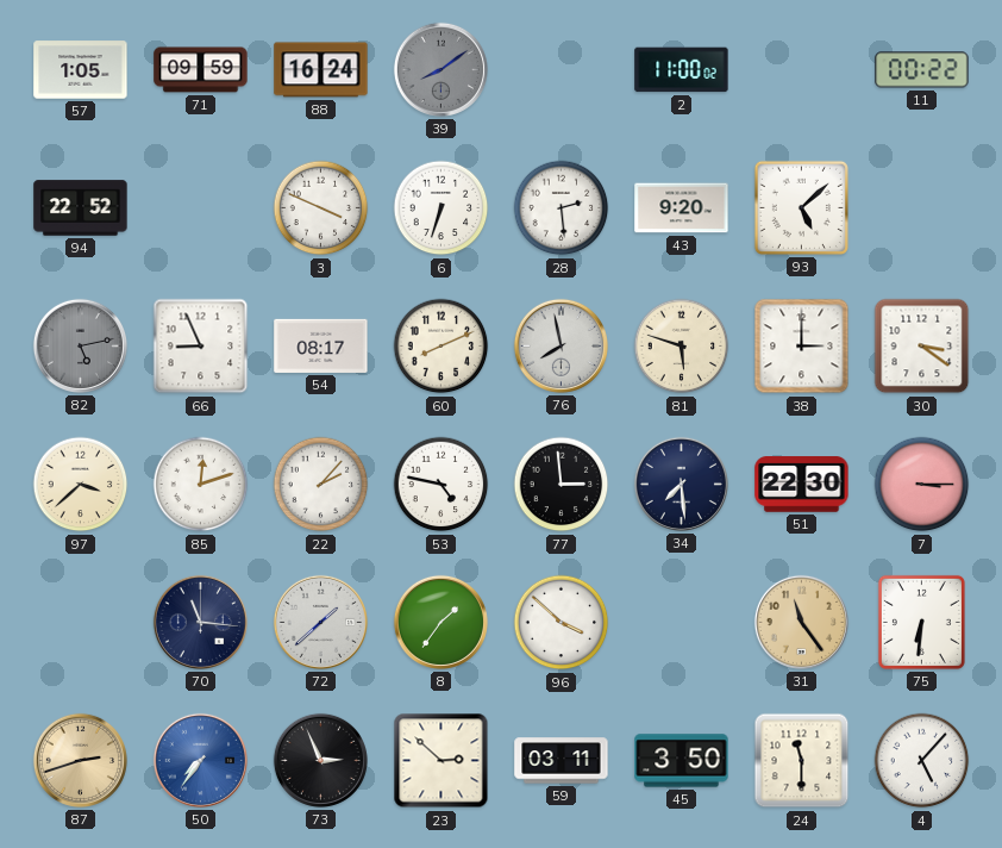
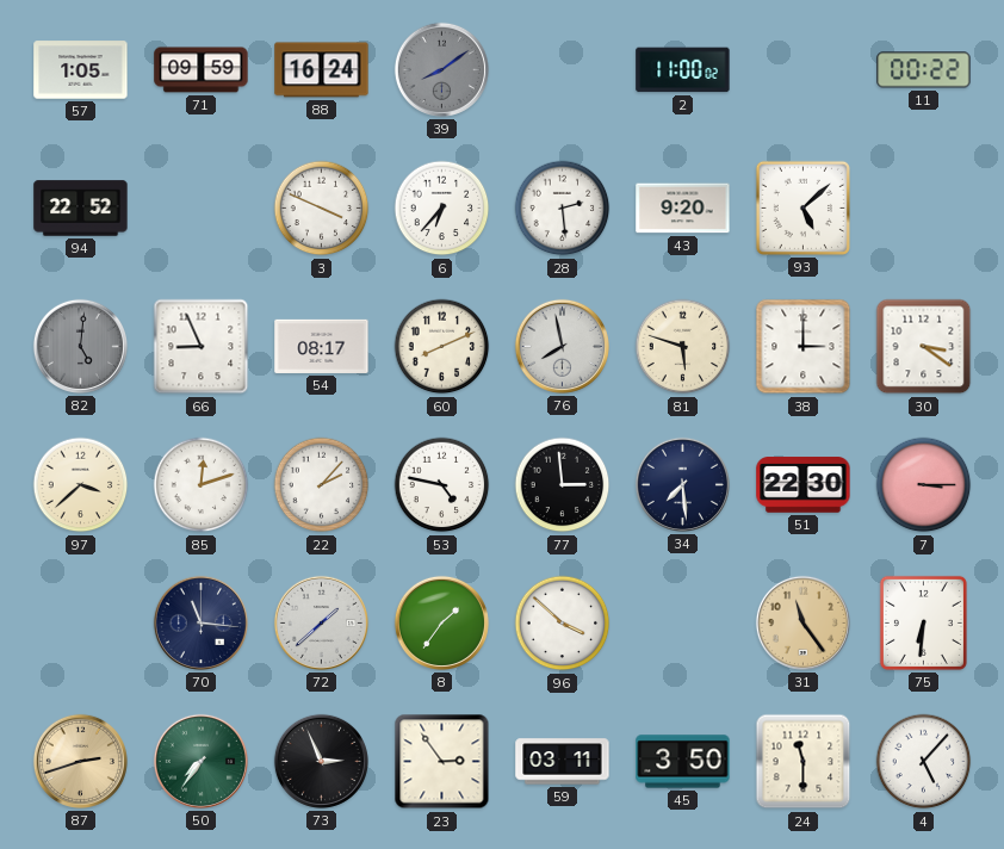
6: 6:33 -> 6:37
82: 5:13 -> 5:01
50 dial: blue -> green
23: 2:52 -> 2:54
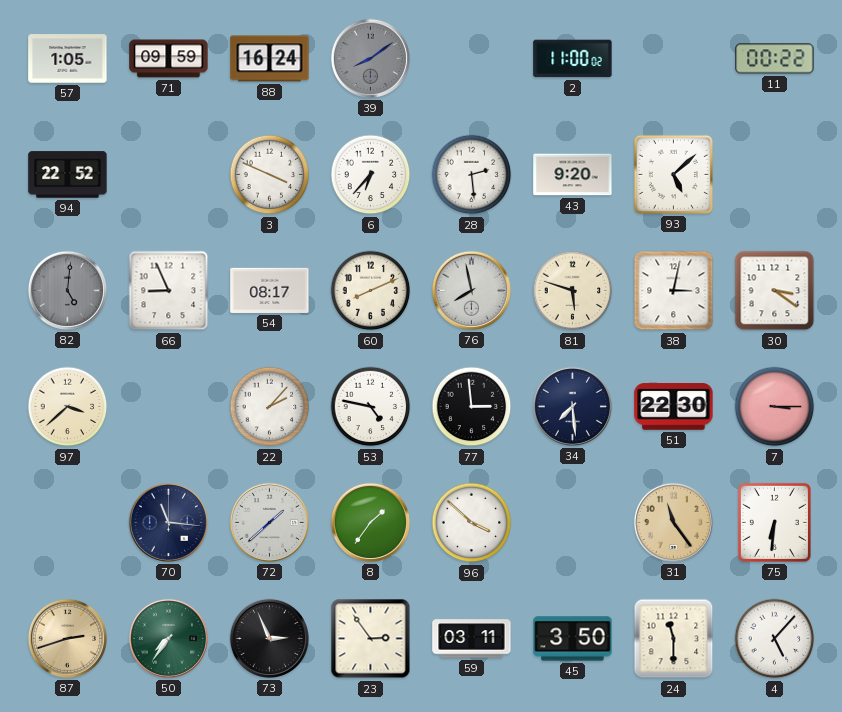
38: 3:00 -> 3:02
85: 12:12 -> none
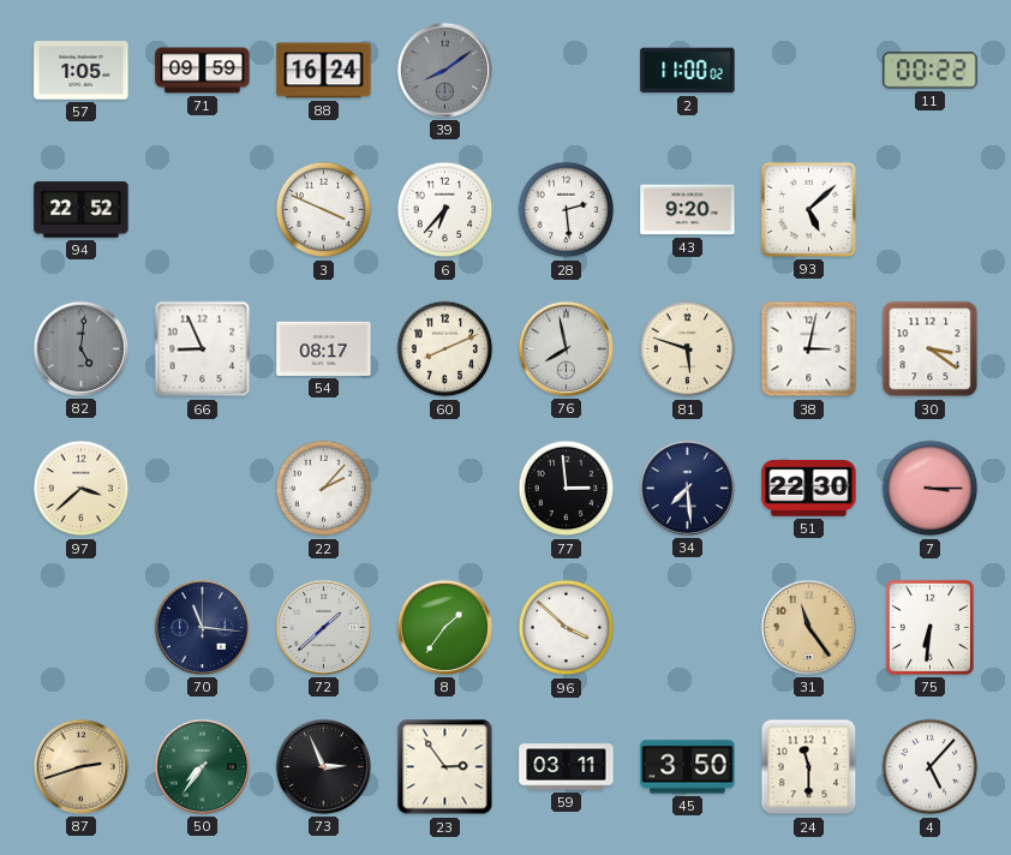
53: 4:47 -> none
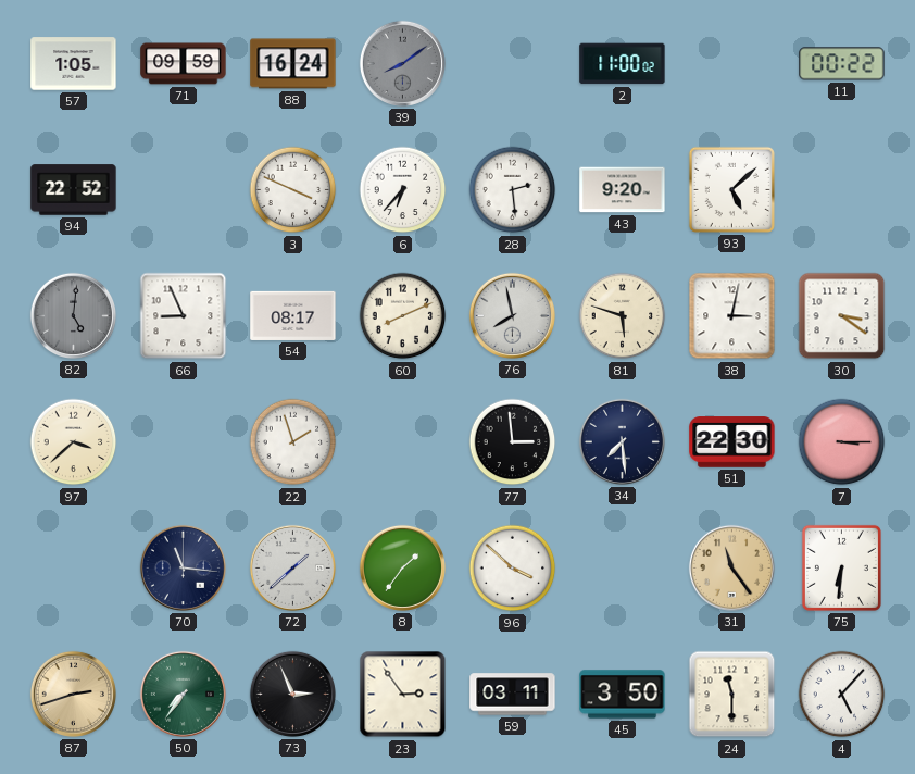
22: 2:07 -> 1:57
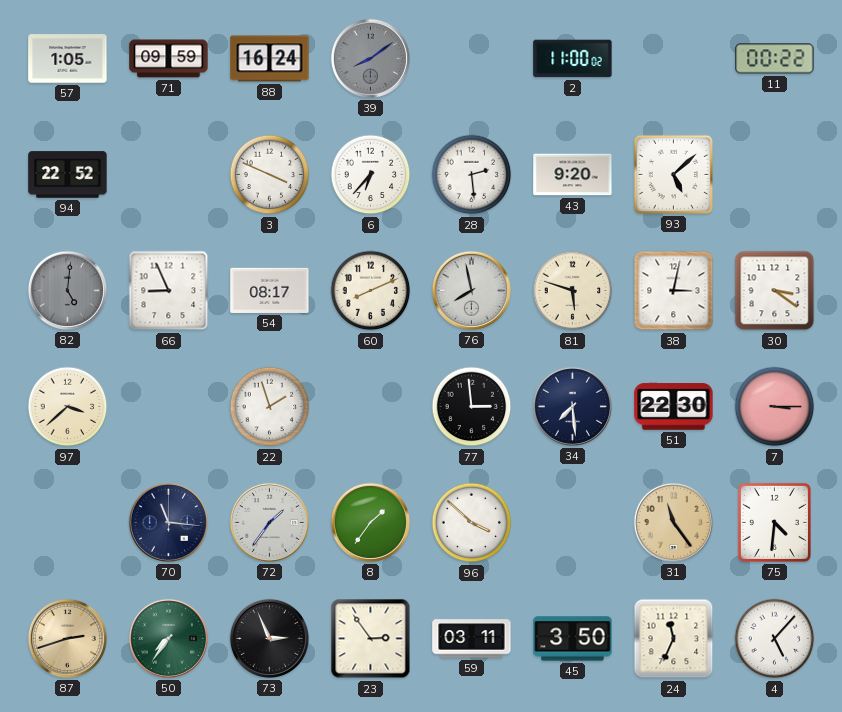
72: 1:38 -> 1:36
75: 6:31 -> 4:31
24: 11:30 -> 11:34
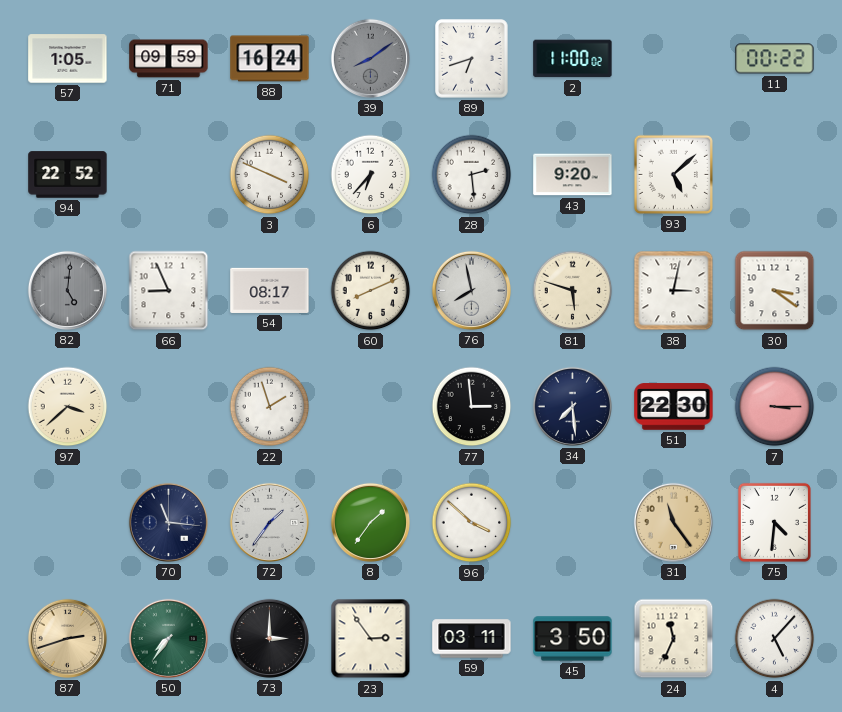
89: none -> 6:42
73: 2:56 -> 3:00
